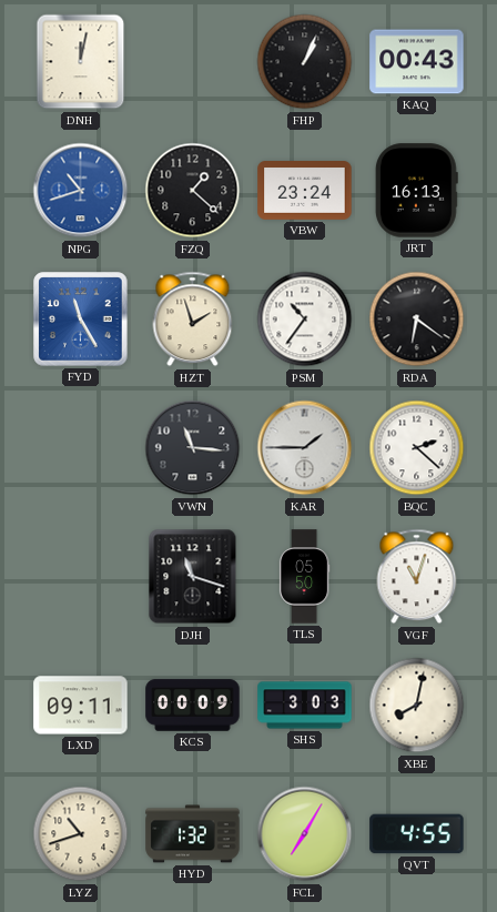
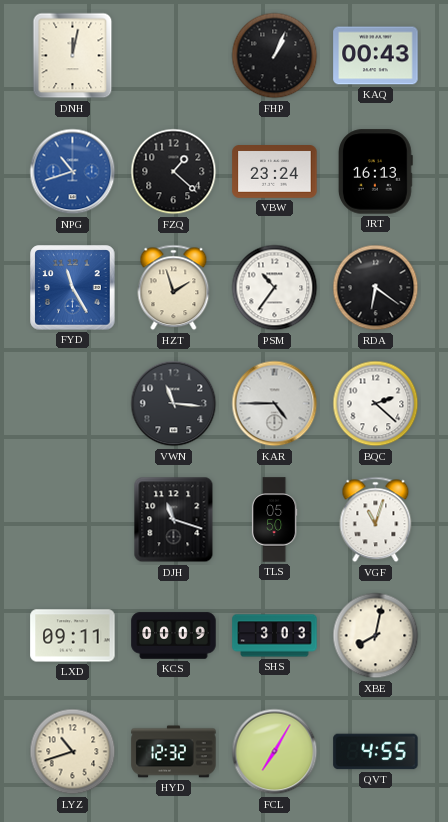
KAR: 1:45 -> 4:45
HYD: 1:32 -> 12:32
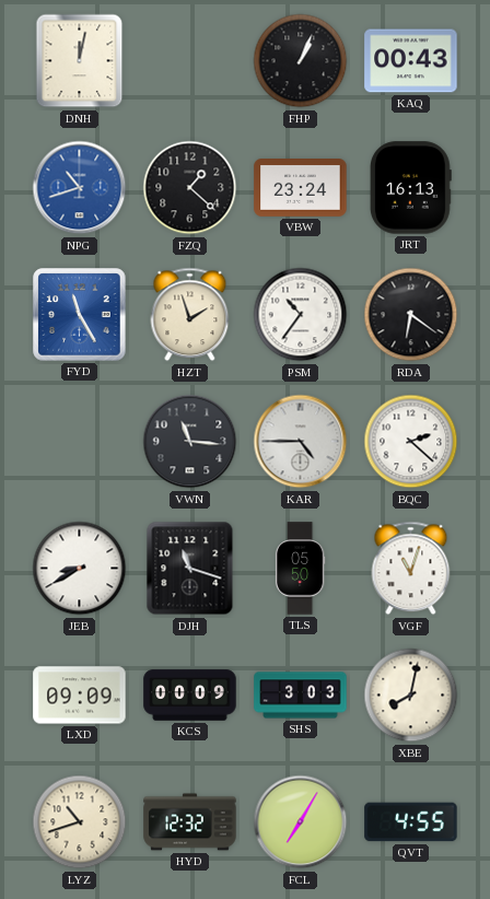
JEB: none -> 8:40
LXD: 09:11 -> 09:09
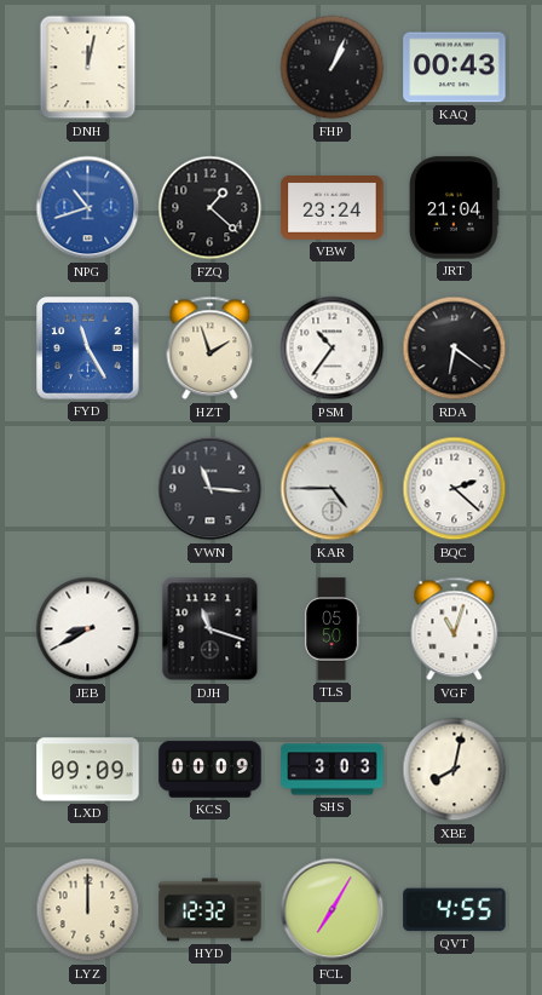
JRT: 16:13 -> 21:04
LYZ: 10:42 -> 12:00
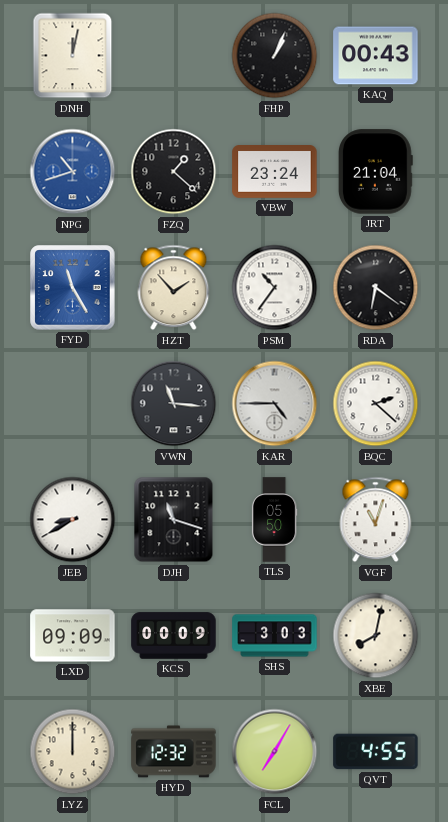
HZT: 1:57 -> 1:53
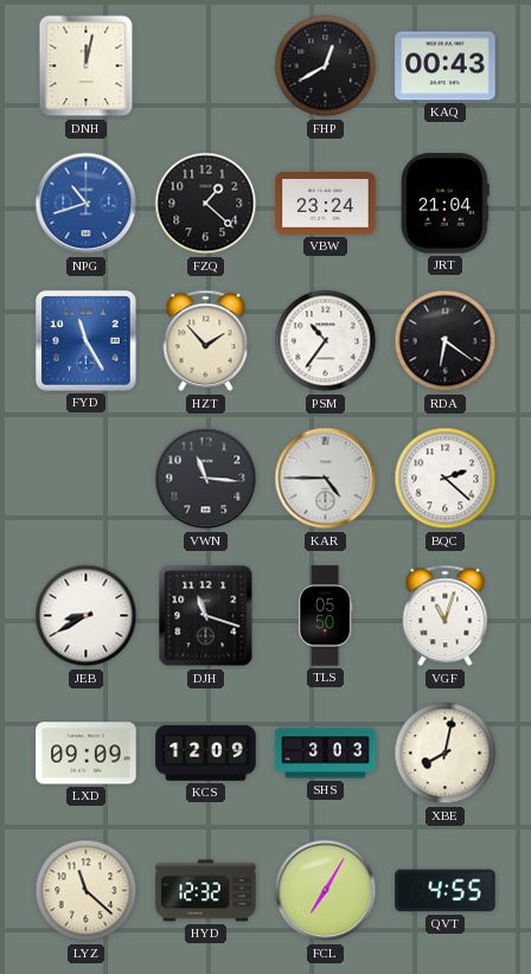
FHP: 1:04 -> 12:40
KCS: 00:09 -> 12:09
LYZ: 12:00 -> 11:22
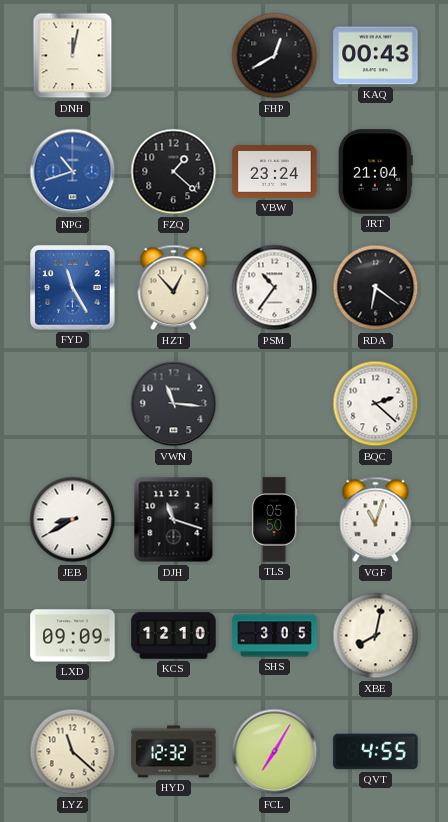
HZT: 1:53 -> 12:53
KAR: 4:45 -> none
KCS: 12:09 -> 12:10
SHS: 3:03 -> 3:05
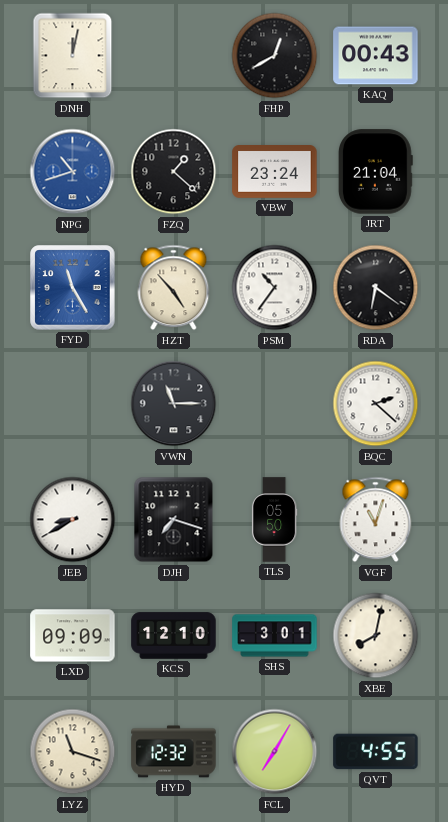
HZT: 12:53 -> 4:53
VWN: 11:16 -> 11:15
DJH: 11:18 -> 7:18
SHS: 3:05 -> 3:01
LYZ: 11:22 -> 11:18
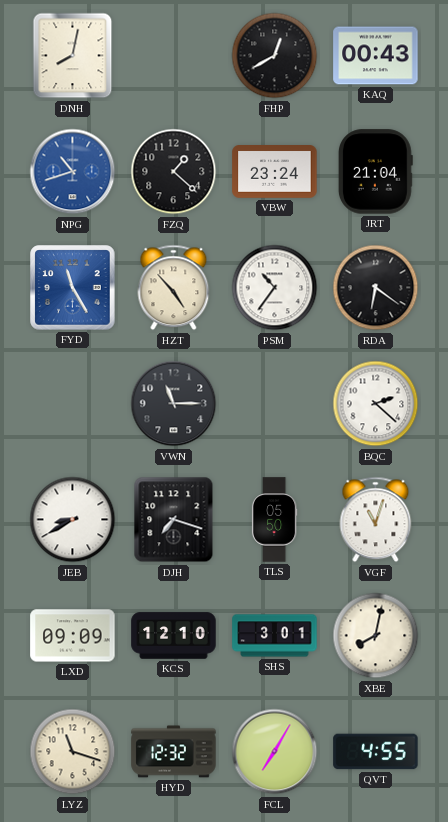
DNH: 12:02 -> 8:02
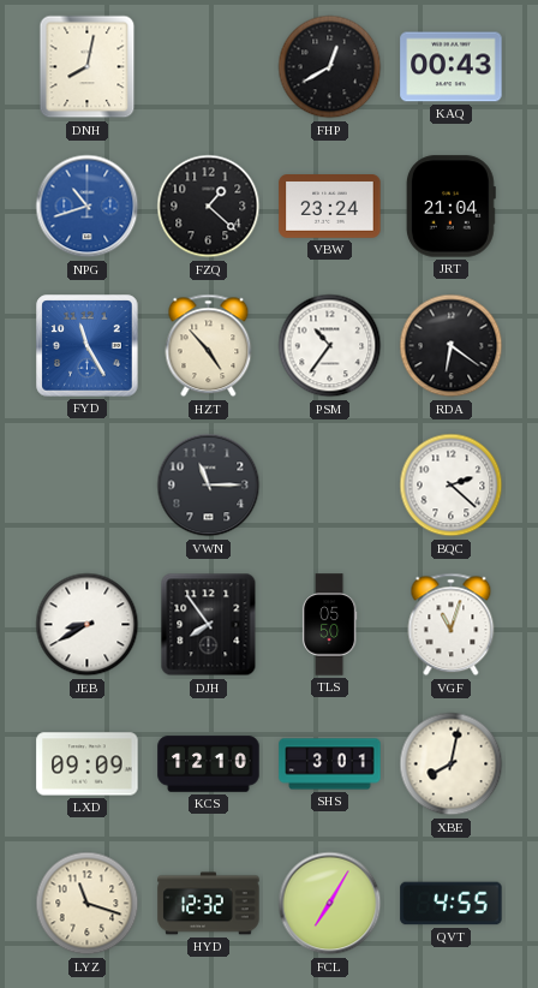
DJH: 7:18 -> 7:54
